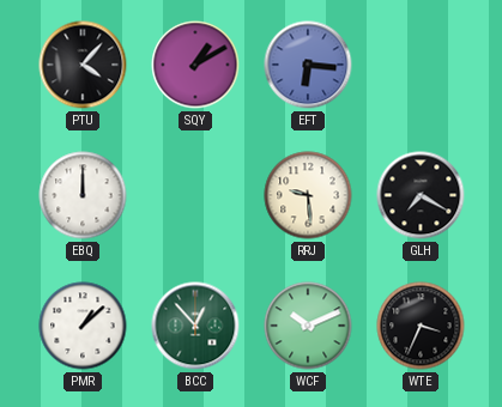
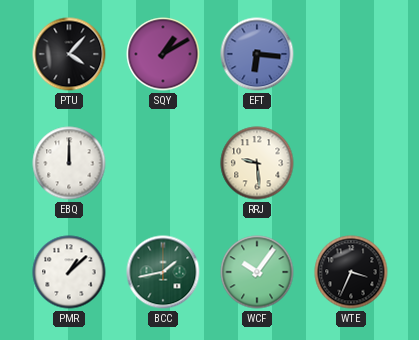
GLH: 7:20 -> none
BCC: 12:53 -> 1:43
WCF: 10:11 -> 10:06
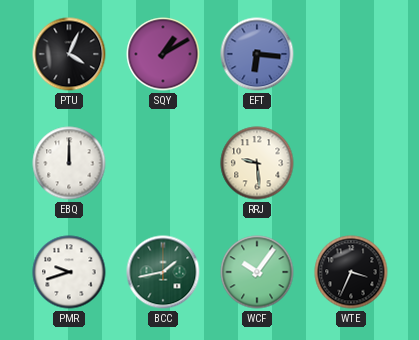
PTU: 4:07 -> 4:04
PMR: 1:08 -> 9:42
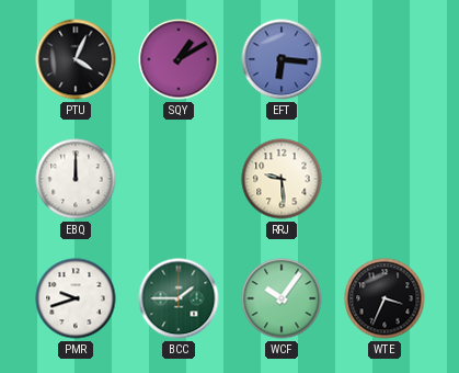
BCC: 1:43 -> 1:45
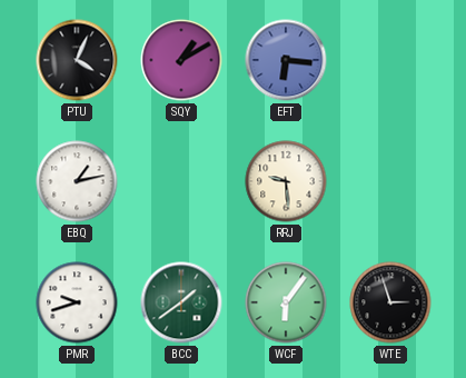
EBQ: 12:00 -> 1:13
BCC: 1:45 -> 1:39
WCF: 10:06 -> 6:06
WTE: 3:34 -> 2:57
